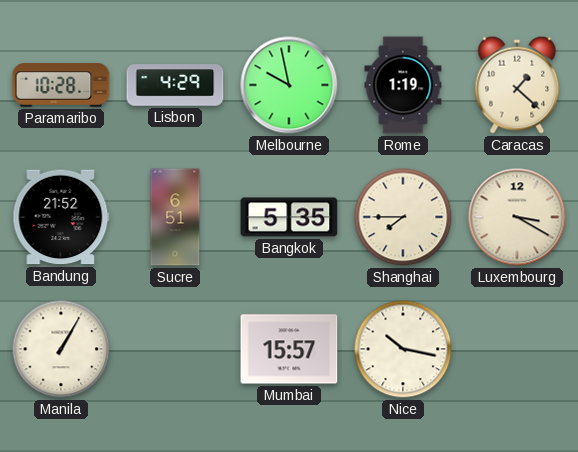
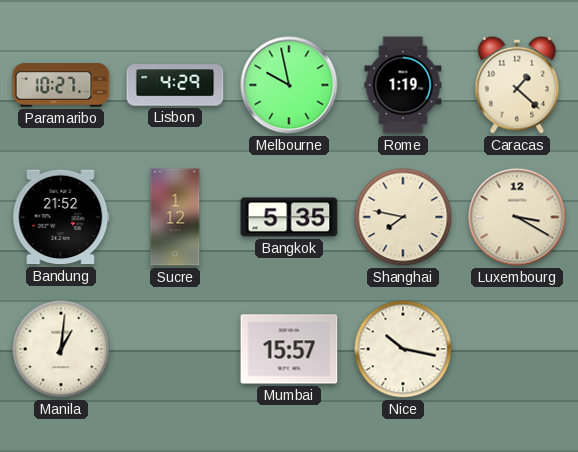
Paramaribo: 10:28 -> 10:27
Sucre: 6:51 -> 1:12
Shanghai: 7:45 -> 7:47
Manila: 1:05 -> 1:01
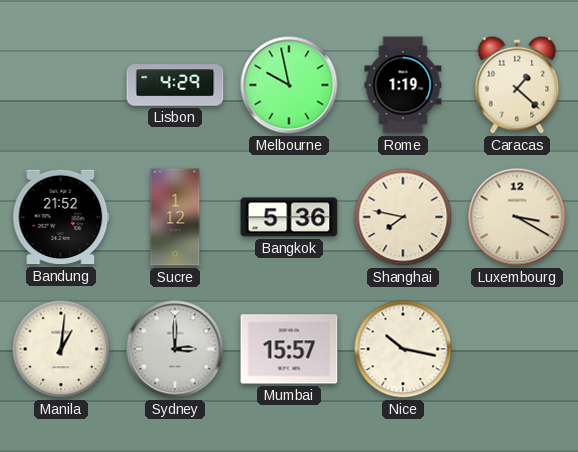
Paramaribo: 10:27 -> none
Bangkok: 5:35 -> 5:36
Sydney: none -> 3:00
